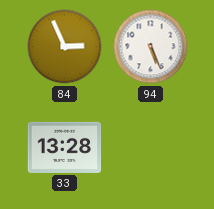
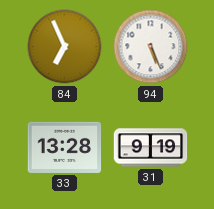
84: 2:56 -> 6:56
31: none -> 9:19
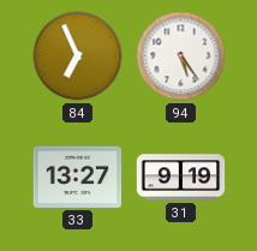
94: 5:26 -> 5:24
33: 13:28 -> 13:27
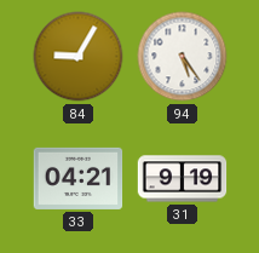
84: 6:56 -> 9:05
33: 13:27 -> 04:21
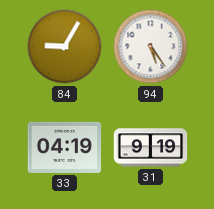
33: 04:21 -> 04:19
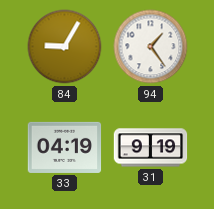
94: 5:24 -> 1:24
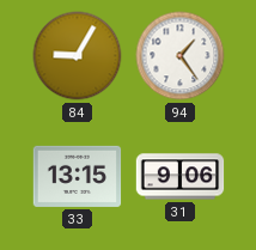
33: 04:19 -> 13:15
31: 9:19 -> 9:06
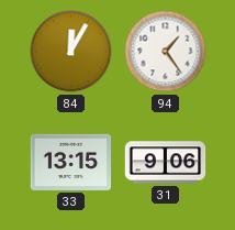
84: 9:05 -> 12:05
